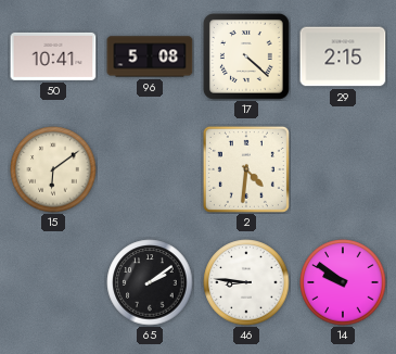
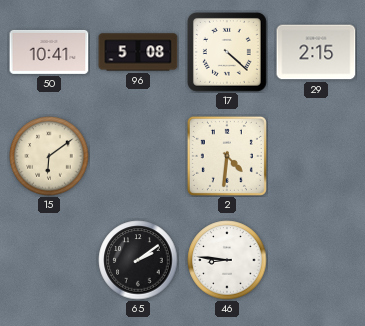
14: 9:51 -> none
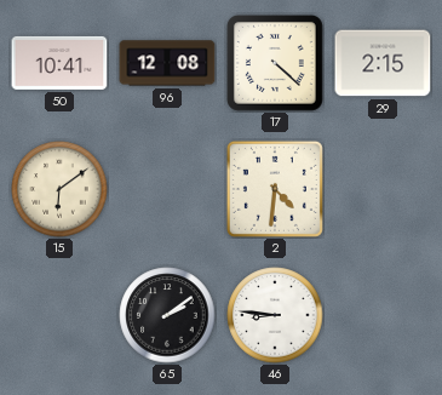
96: 5:08 -> 12:08
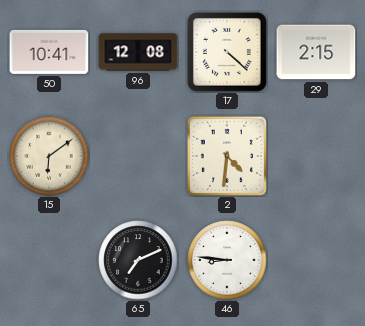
65: 2:09 -> 7:11
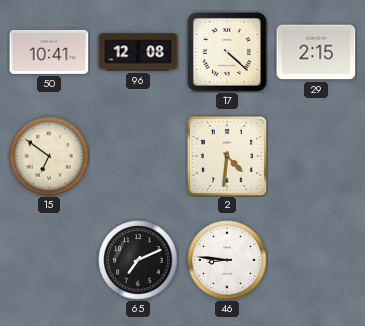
15: 6:09 -> 6:51
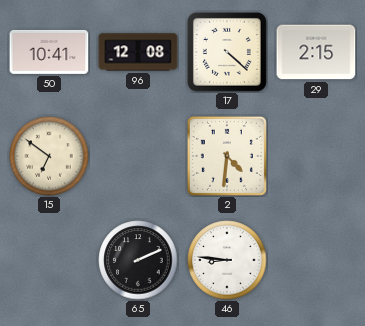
65: 7:11 -> 2:11
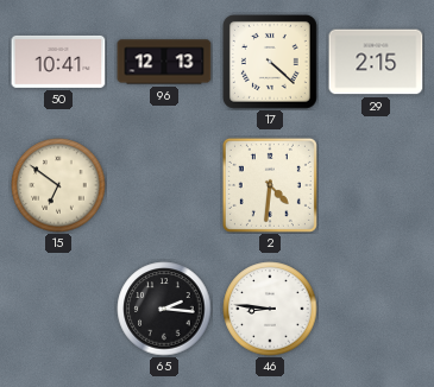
96: 12:08 -> 12:13
65: 2:11 -> 2:16
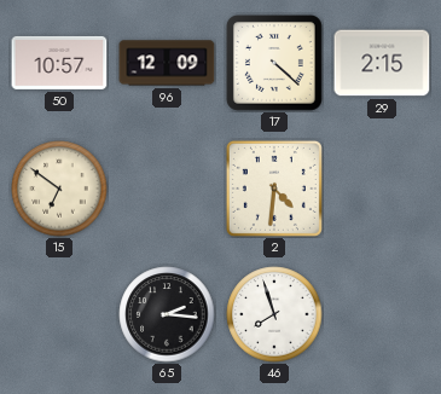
50: 10:41 -> 10:57
96: 12:13 -> 12:09
46: 8:46 -> 7:57
